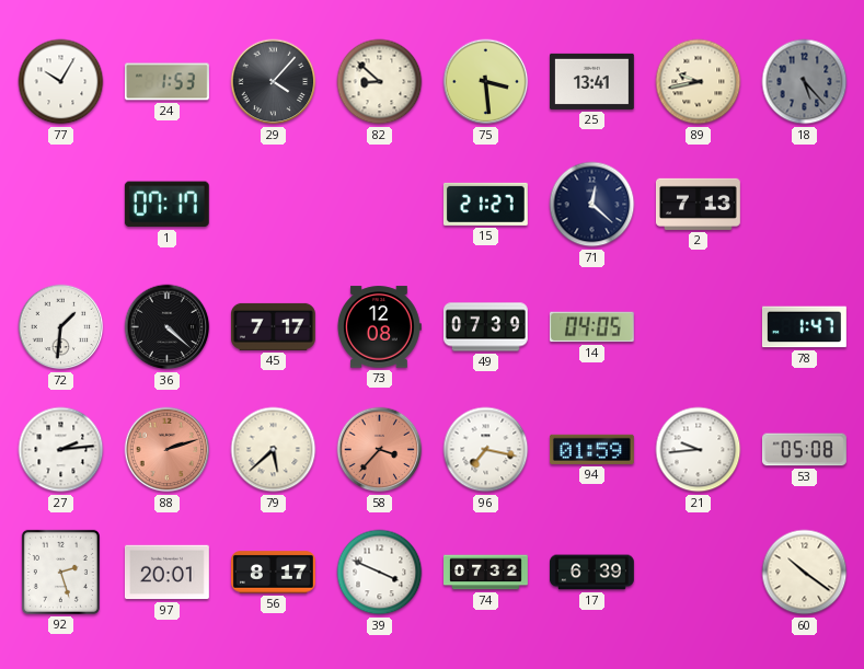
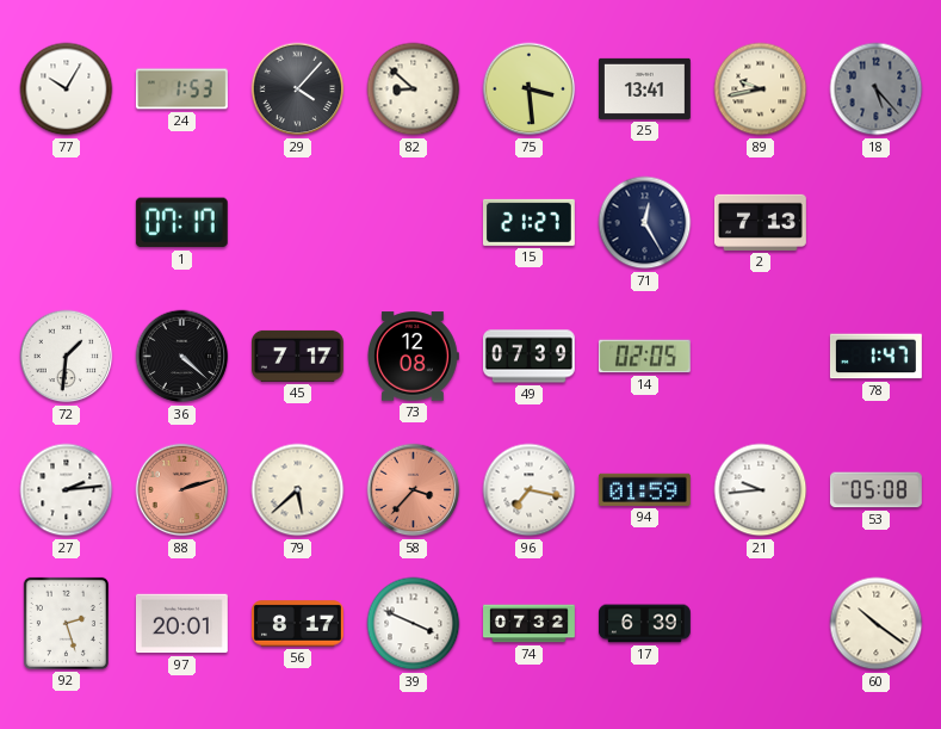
71: 12:22 -> 12:25
14: 04:05 -> 02:05
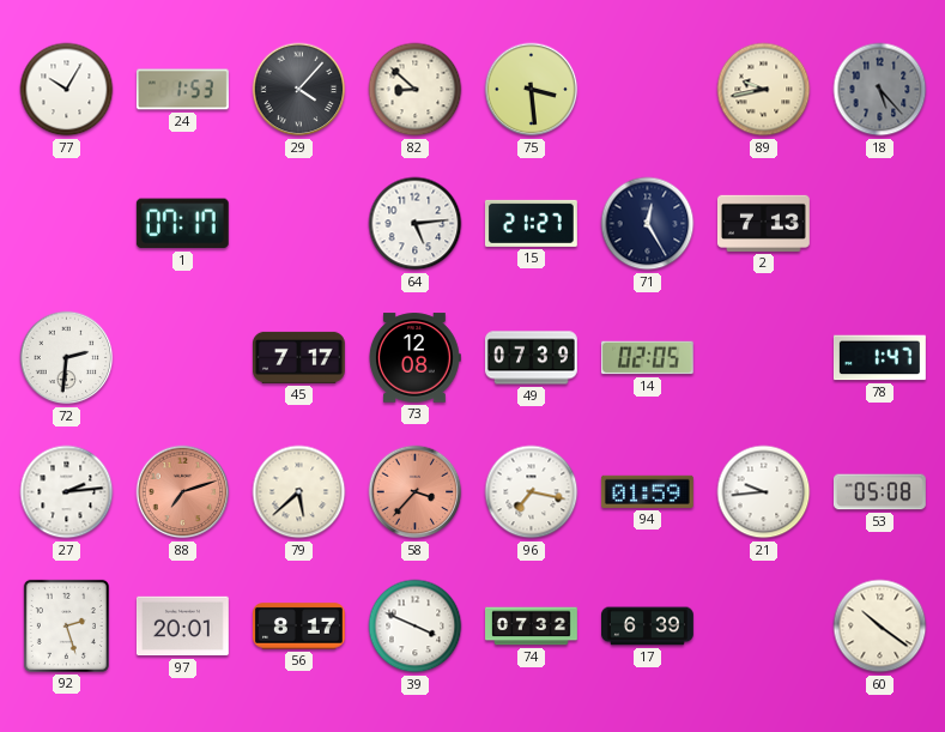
25: 13:41 -> none
64: none -> 5:14
72: 1:31 -> 2:31
36: 4:22 -> none
88: 2:12 -> 7:12
